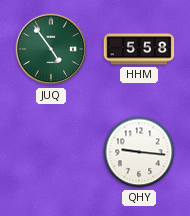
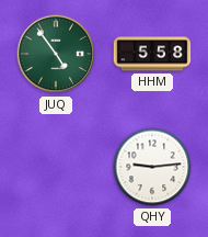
QHY: 9:16 -> 9:14
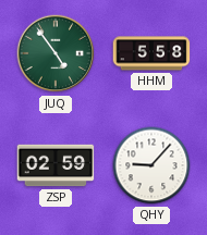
ZSP: none -> 02:59
QHY: 9:14 -> 9:07
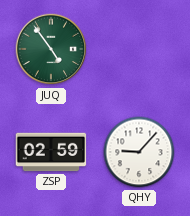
HHM: 5:58 -> none
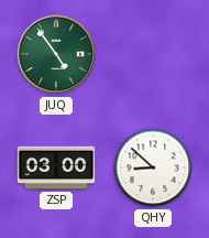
ZSP: 02:59 -> 03:00
QHY: 9:07 -> 8:52
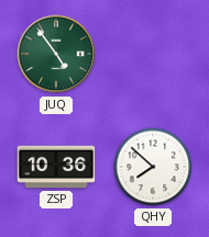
ZSP: 03:00 -> 10:36
QHY: 8:52 -> 7:52
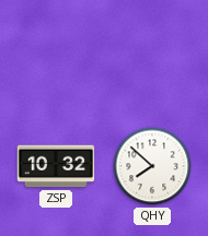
JUQ: 4:54 -> none
ZSP: 10:36 -> 10:32
